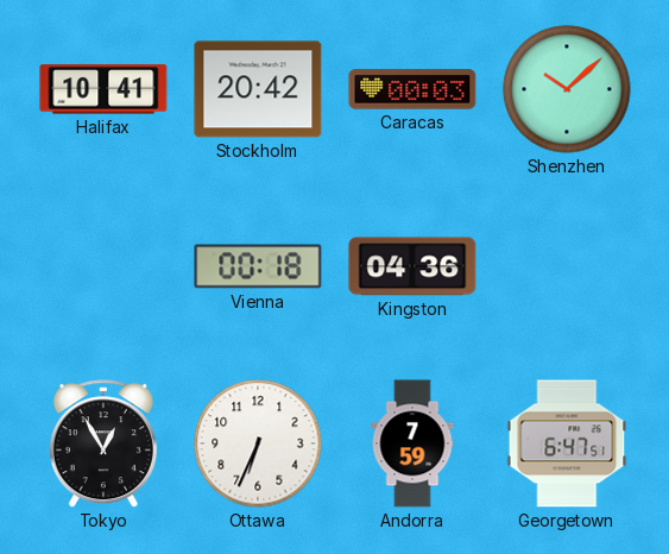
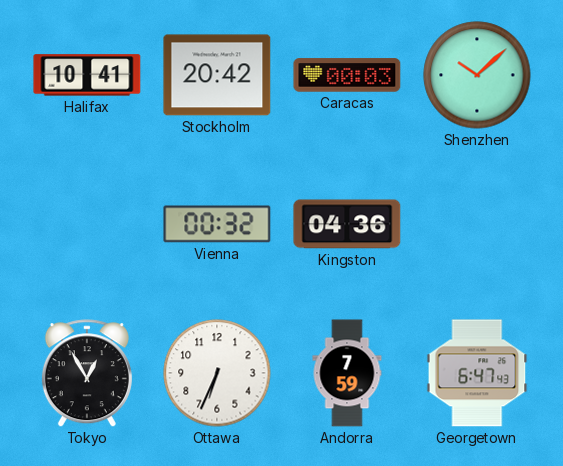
Vienna: 00:18 -> 00:32
Georgetown: 6:47:51 -> 6:47:43
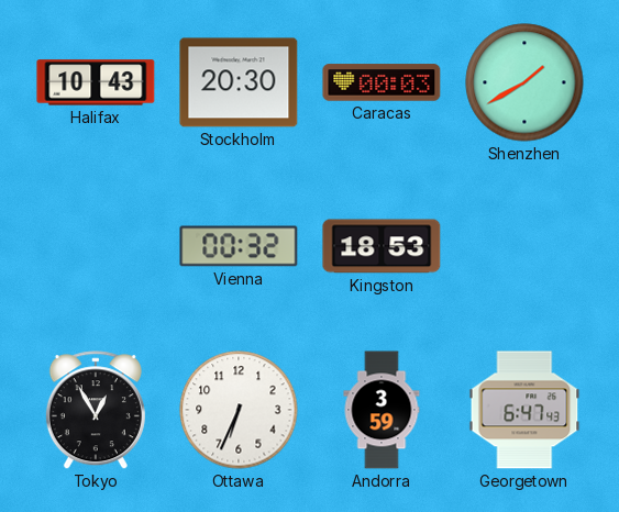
Halifax: 10:41 -> 10:43
Stockholm: 20:42 -> 20:30
Shenzhen: 10:08 -> 1:40
Kingston: 04:36 -> 18:53
Andorra: 7:59 -> 3:59
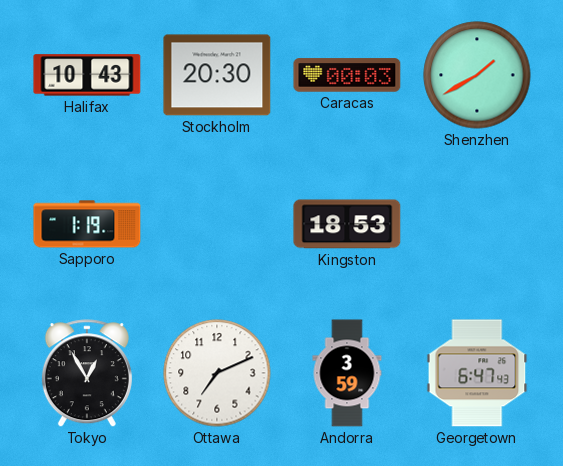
Sapporo: none -> 1:19
Vienna: 00:32 -> none
Ottawa: 6:34 -> 7:11
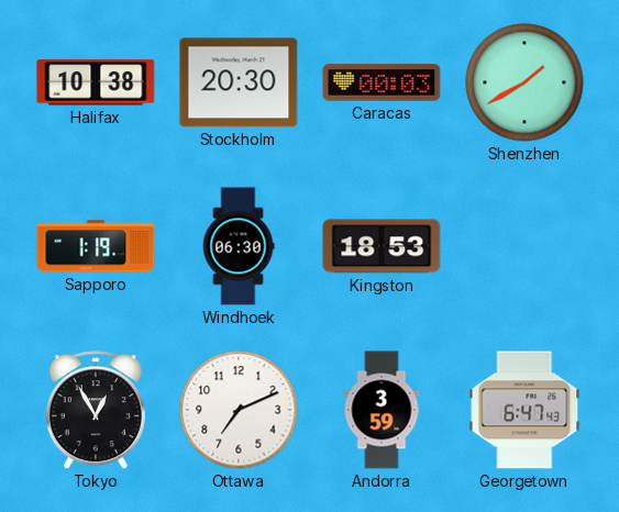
Halifax: 10:43 -> 10:38
Windhoek: none -> 06:30
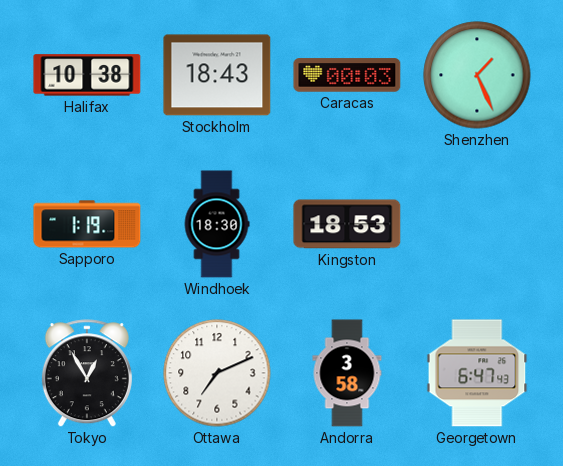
Stockholm: 20:30 -> 18:43
Shenzhen: 1:40 -> 1:26
Windhoek: 06:30 -> 18:30
Andorra: 3:59 -> 3:58
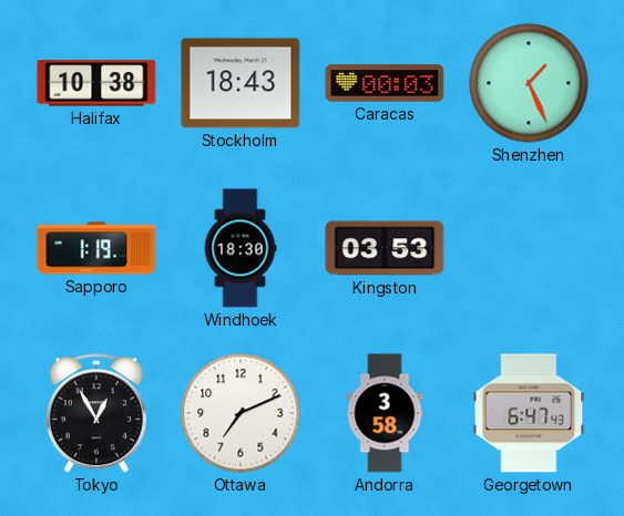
Kingston: 18:53 -> 03:53
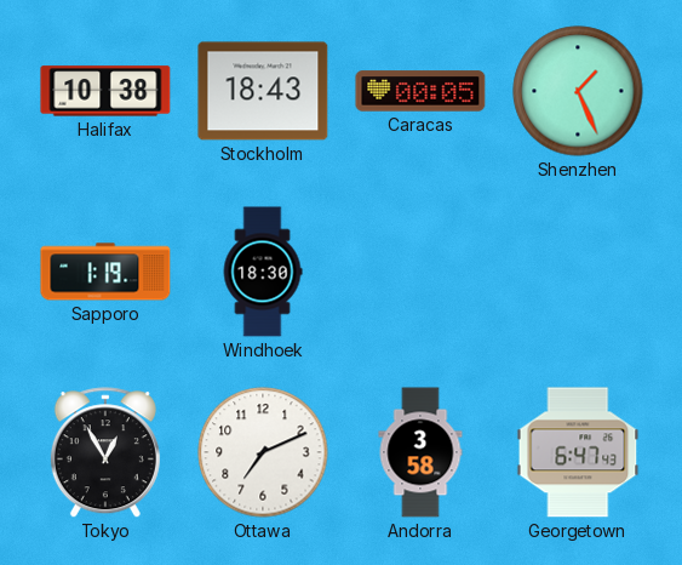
Caracas: 00:03 -> 00:05
Kingston: 03:53 -> none
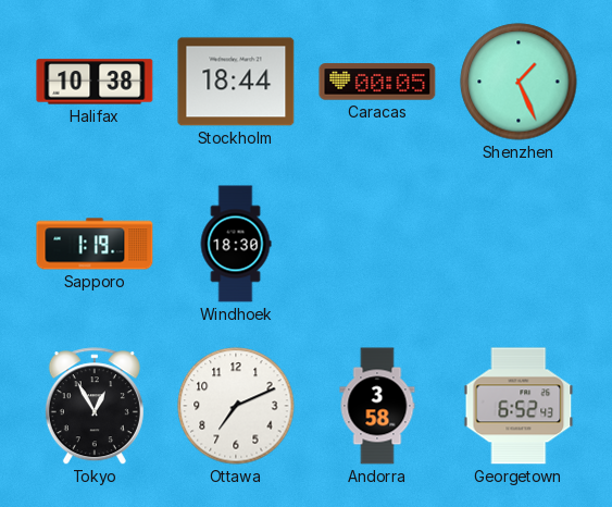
Stockholm: 18:43 -> 18:44
Georgetown: 6:47 -> 6:52
